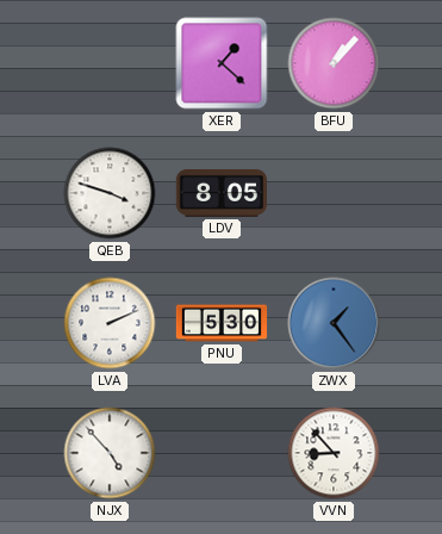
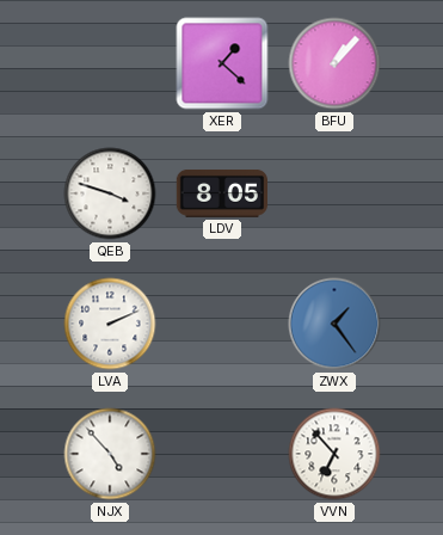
PNU: 5:30 -> none
VVN: 8:53 -> 6:53
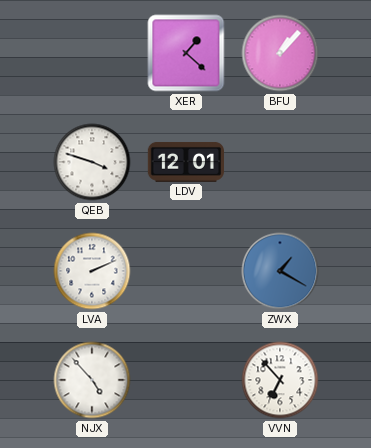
LDV: 8:05 -> 12:01
ZWX: 1:24 -> 1:20
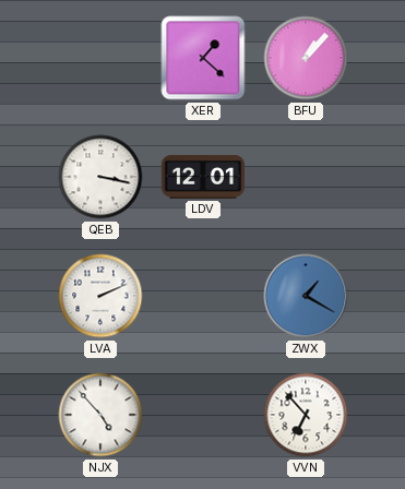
QEB: 3:48 -> 3:17
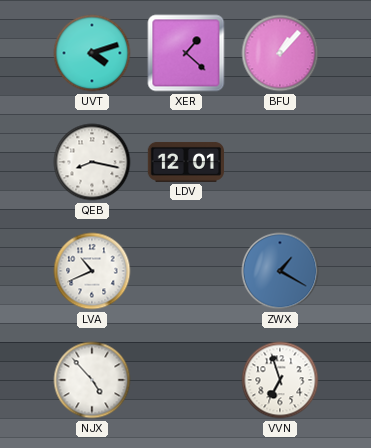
UVT: none -> 4:12
QEB: 3:17 -> 8:17
LVA: 2:11 -> 10:41
VVN: 6:53 -> 6:57
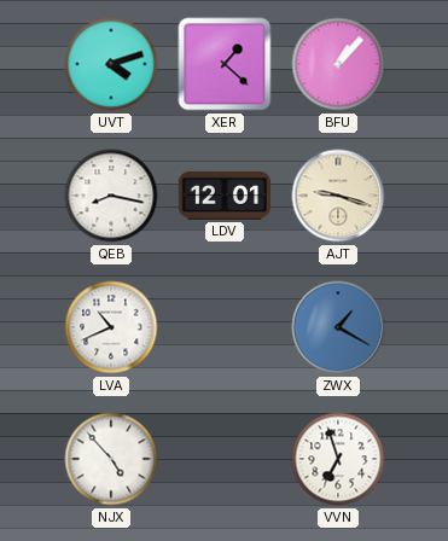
AJT: none -> 9:18
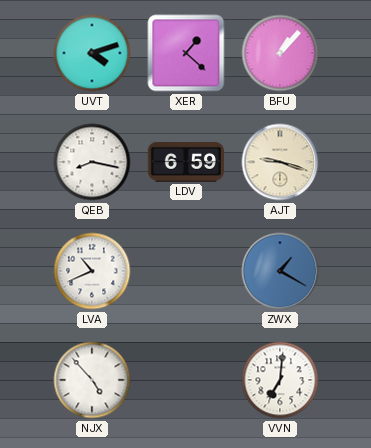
LDV: 12:01 -> 6:59
VVN: 6:57 -> 7:01
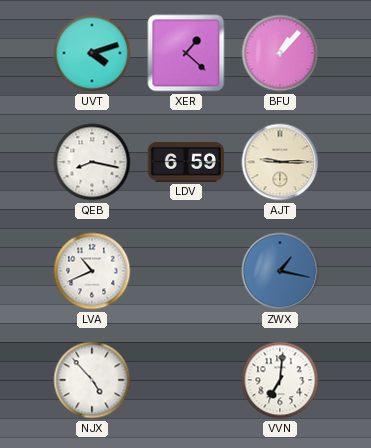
AJT: 9:18 -> 9:15
ZWX: 1:20 -> 1:17
